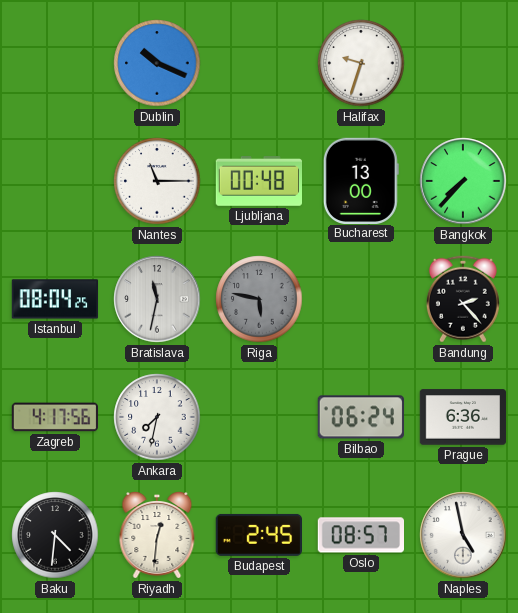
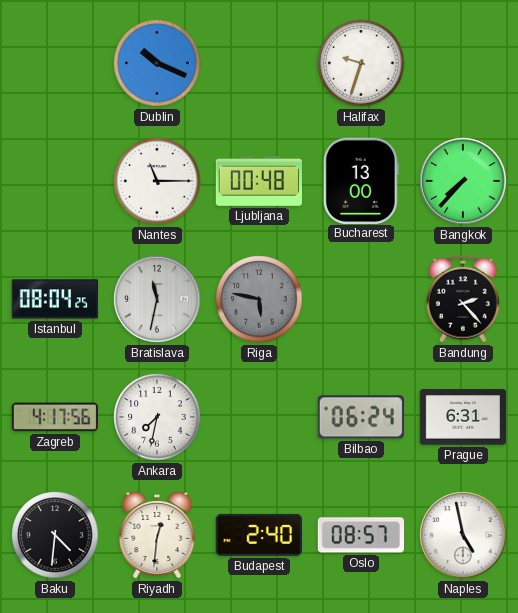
Prague: 6:36 -> 6:31
Budapest: 2:45 -> 2:40
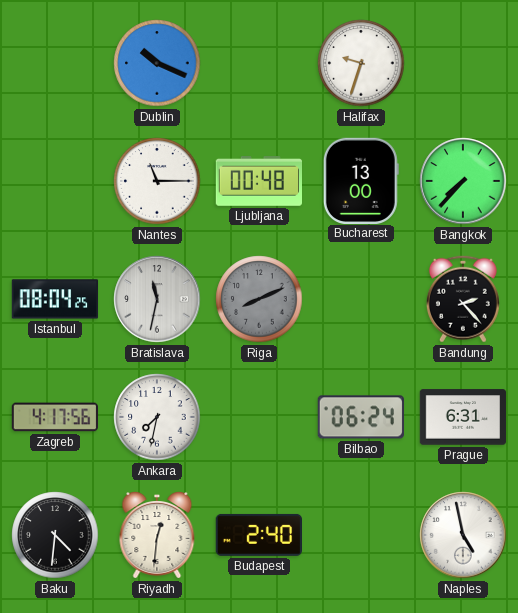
Riga: 5:47 -> 8:11
Oslo: 08:57 -> none
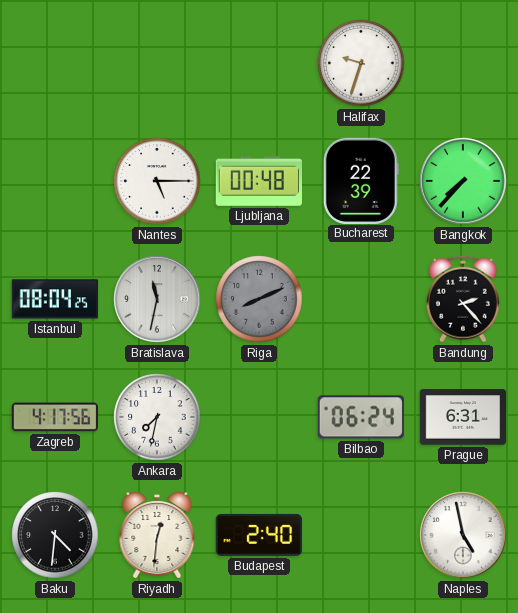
Dublin: 10:19 -> none
Nantes: 11:15 -> 5:15
Bucharest: 13:00 -> 22:39
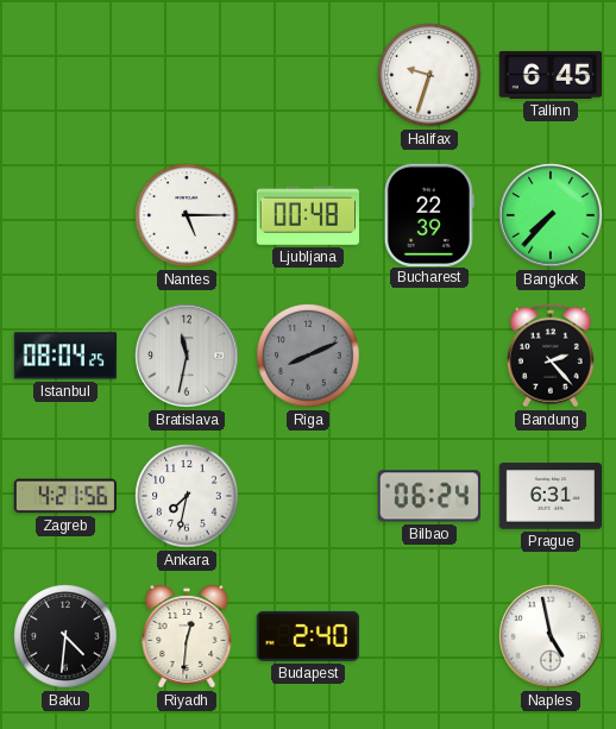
Tallinn: none -> 6:45
Zagreb: 4:17 -> 4:21
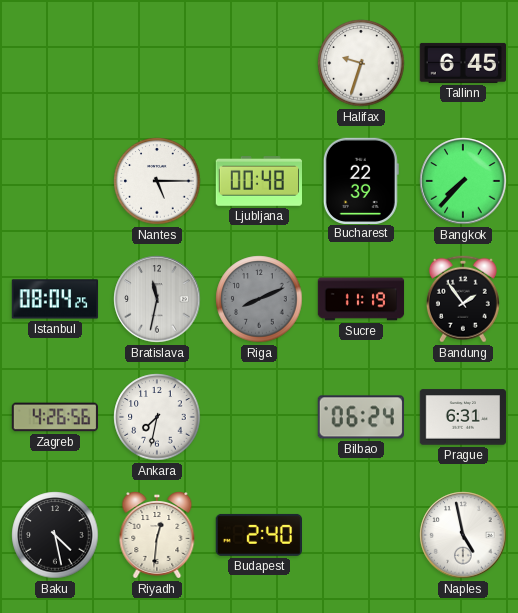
Sucre: none -> 11:19
Bandung: 2:23 -> 1:54
Zagreb: 4:21 -> 4:26
Baku: 4:31 -> 4:28
